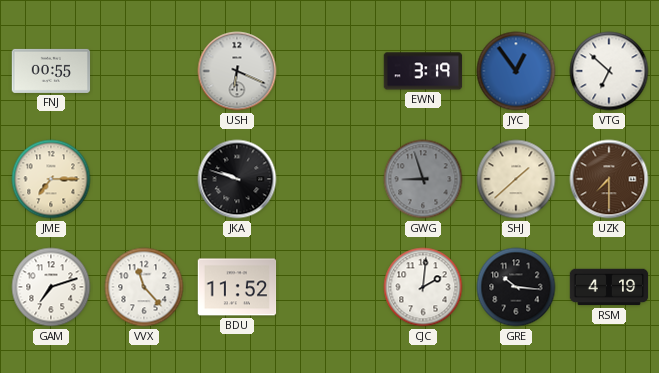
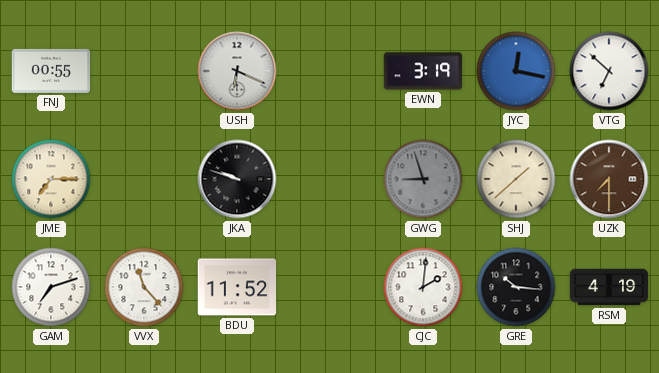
JYC: 12:54 -> 12:17
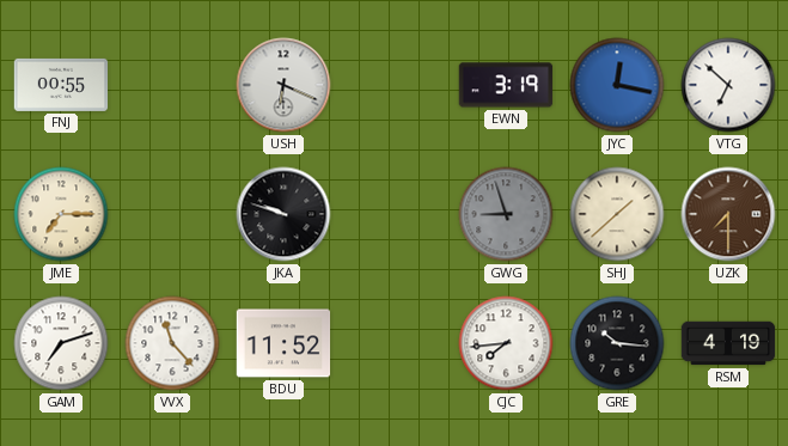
CJC: 2:01 -> 7:44
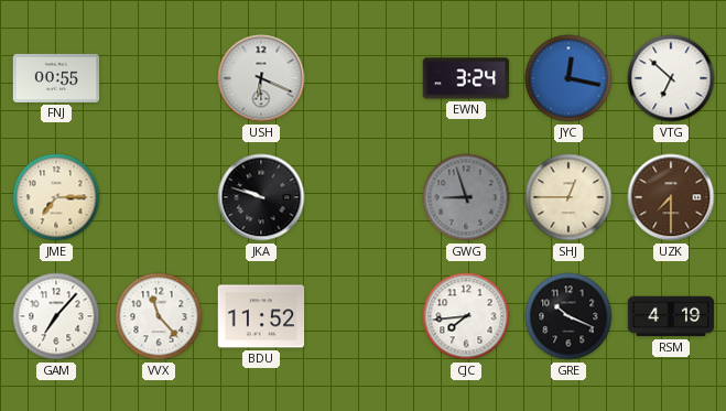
EWN: 3:19 -> 3:24
SHJ: 1:38 -> 12:45
GAM: 7:12 -> 7:07
GRE: 10:16 -> 10:19
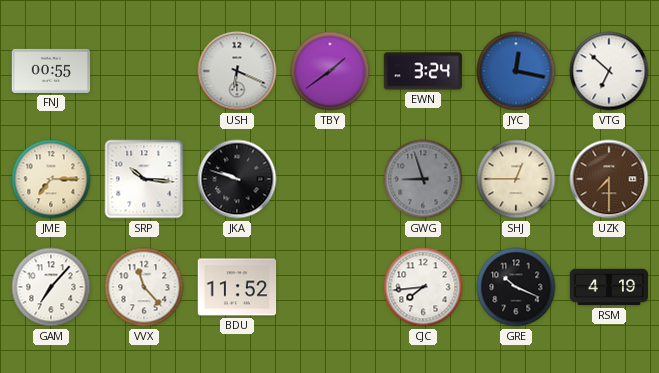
TBY: none -> 1:39
SRP: none -> 10:16
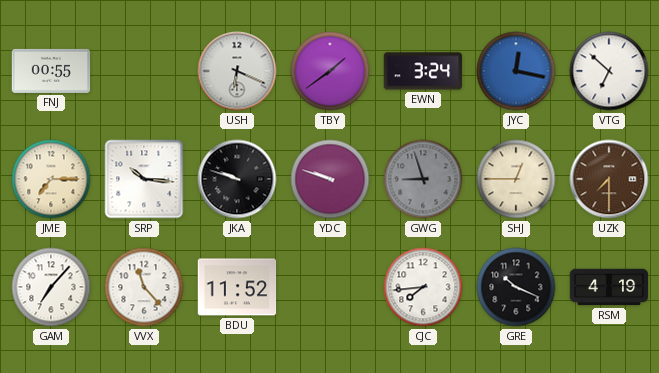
YDC: none -> 9:48
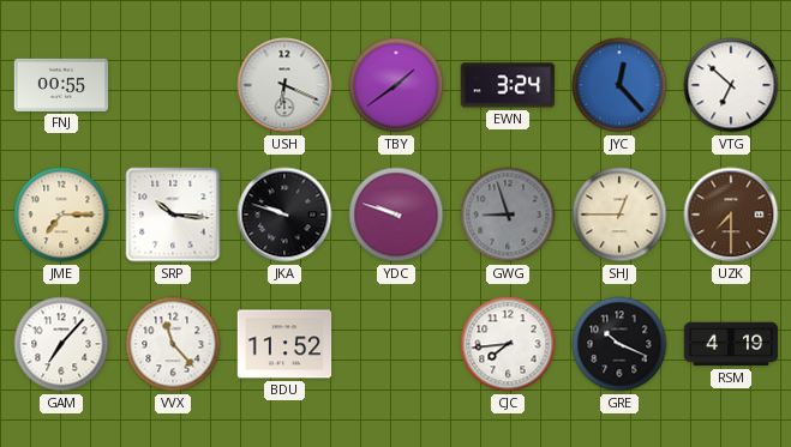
JYC: 12:17 -> 12:23
